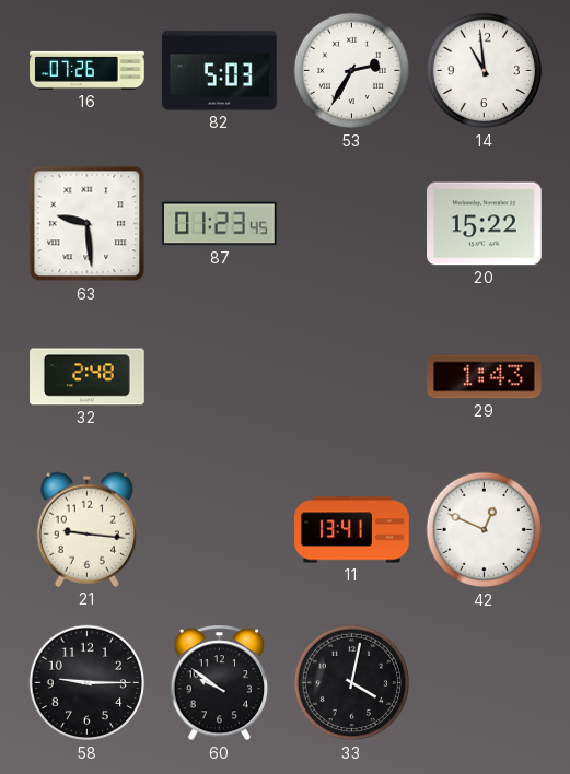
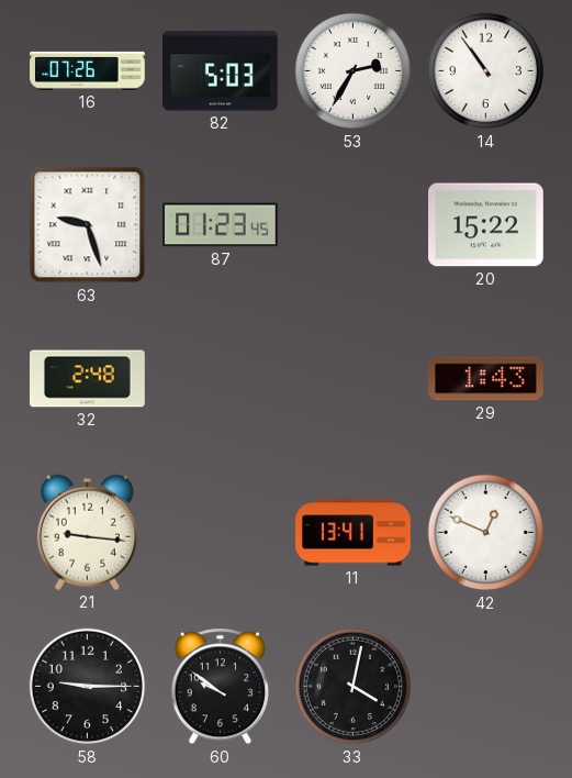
14: 10:59 -> 10:54
63: 9:29 -> 9:27
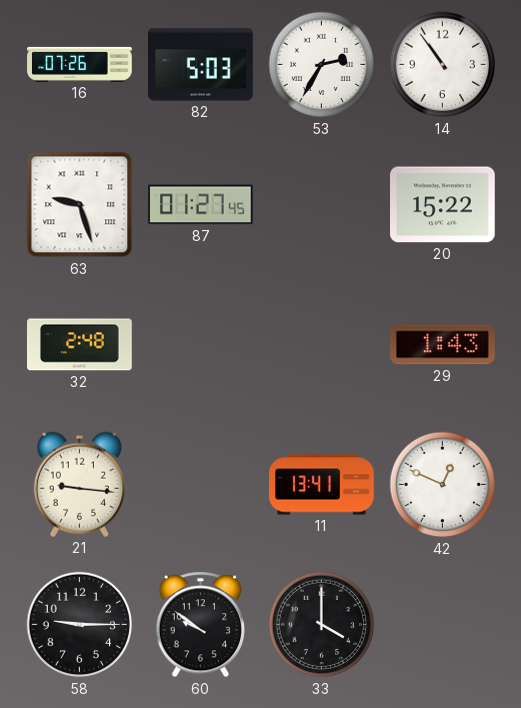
87: 01:23 -> 01:27
33: 4:02 -> 4:00
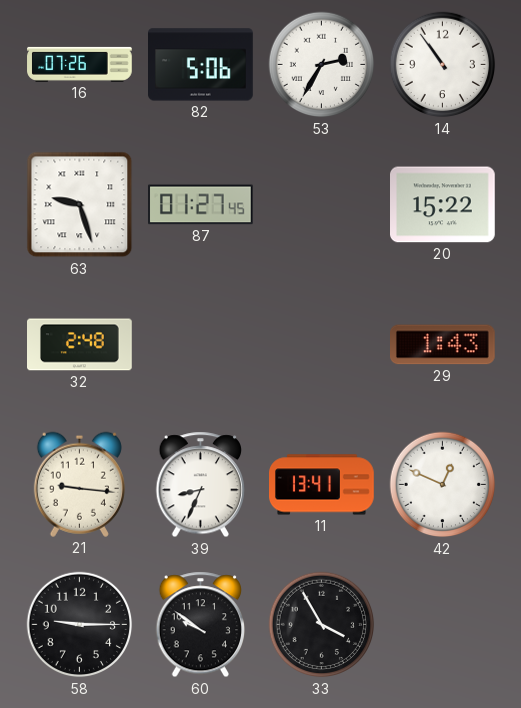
82: 5:03 -> 5:06
39: none -> 8:34
33: 4:00 -> 3:55
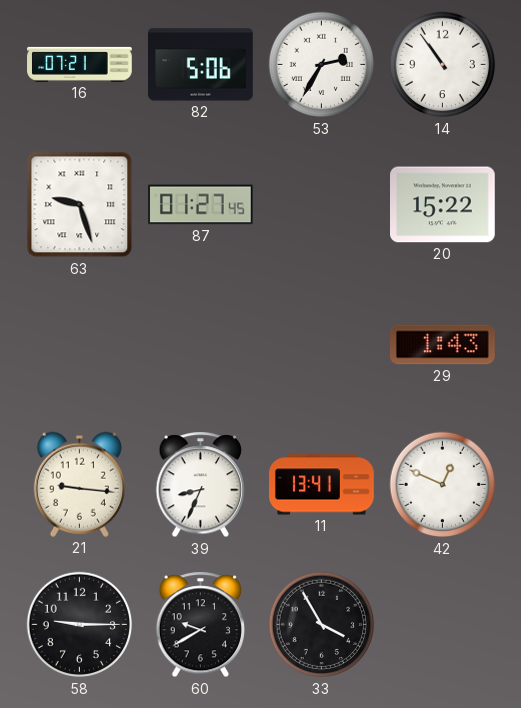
16: 07:26 -> 07:21
32: 2:48 -> none
60: 9:51 -> 9:40
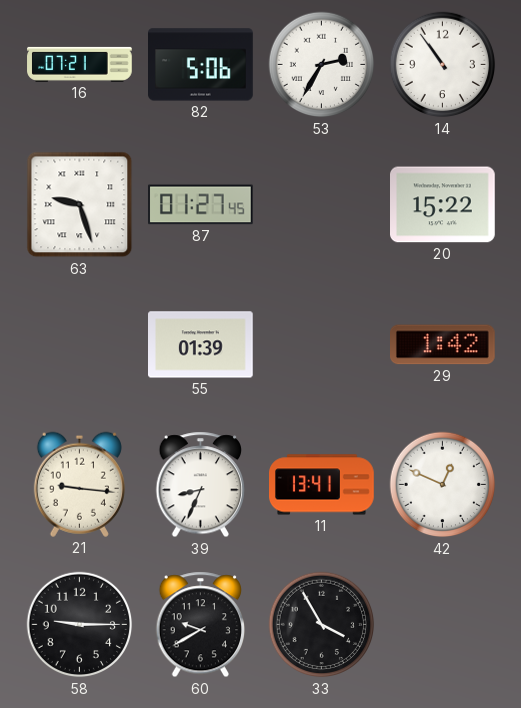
55: none -> 01:39
29: 1:43 -> 1:42
